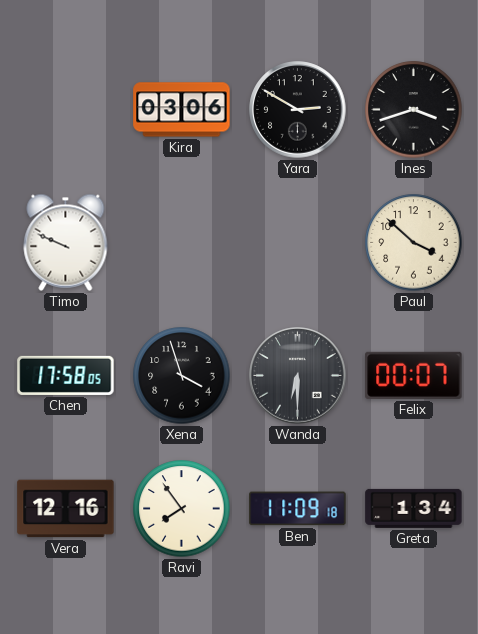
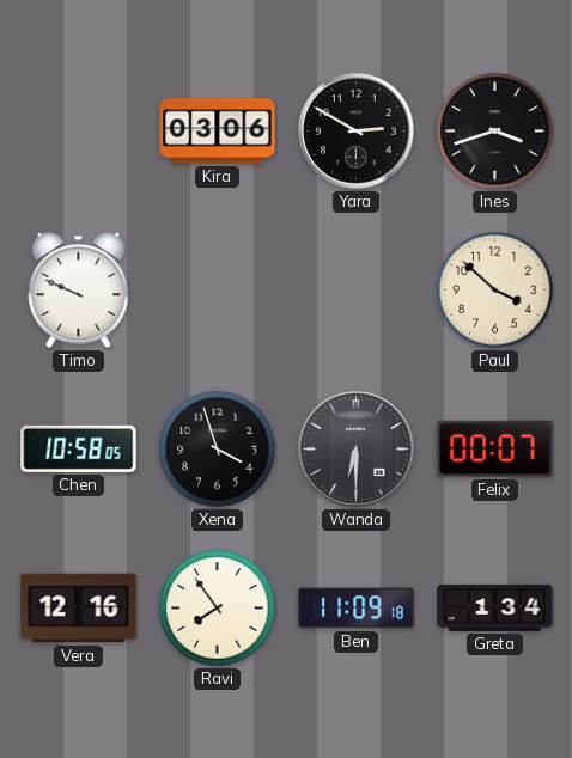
Chen: 17:58 -> 10:58
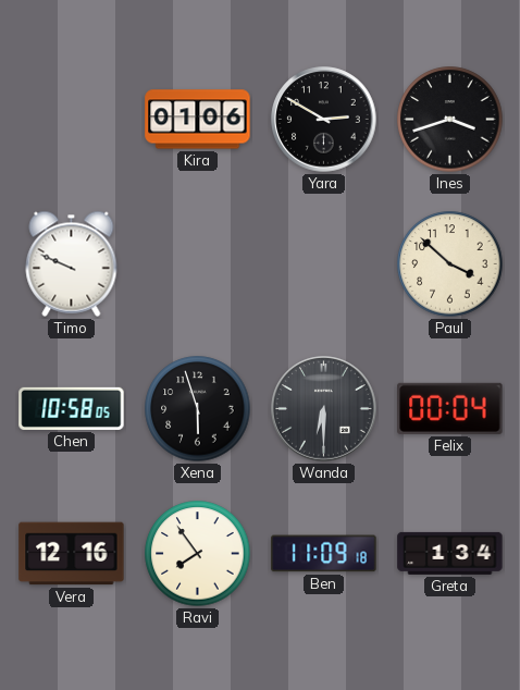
Kira: 03:06 -> 01:06
Xena: 3:57 -> 5:57
Felix: 00:07 -> 00:04
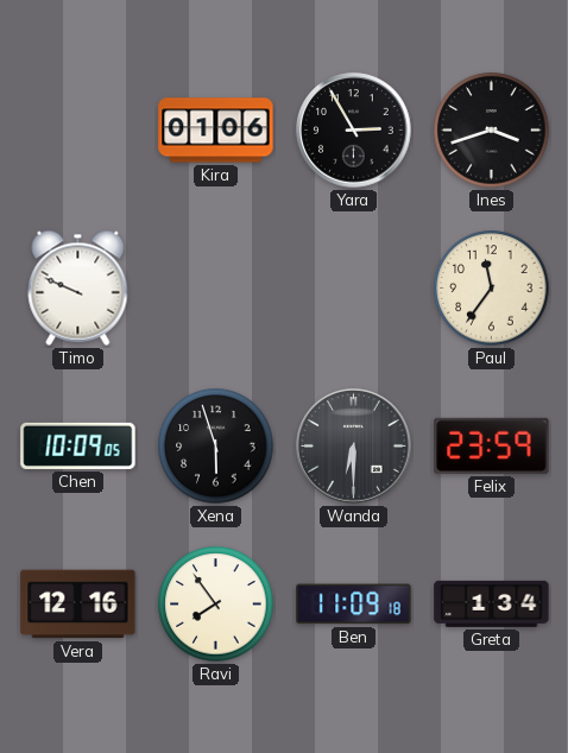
Yara: 2:50 -> 2:55
Paul: 3:52 -> 11:36
Chen: 10:58 -> 10:09
Felix: 00:04 -> 23:59
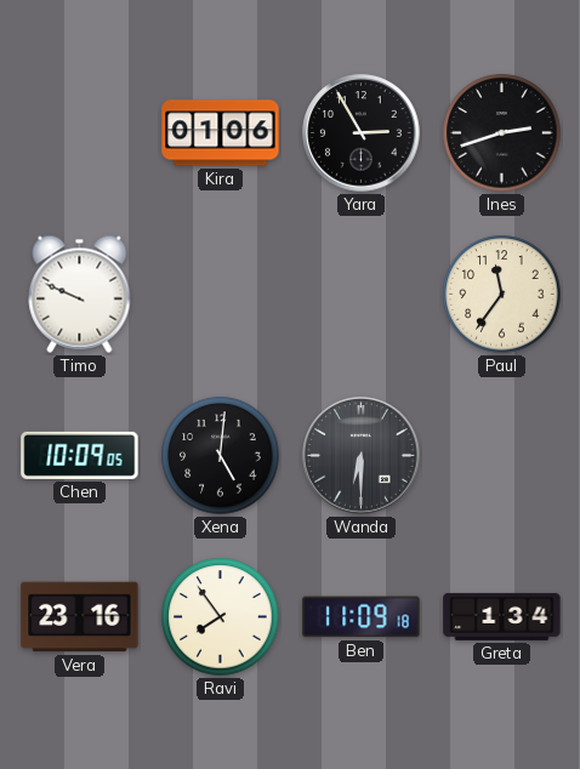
Ines: 3:42 -> 2:42
Xena: 5:57 -> 5:01
Felix: 23:59 -> none
Vera: 12:16 -> 23:16
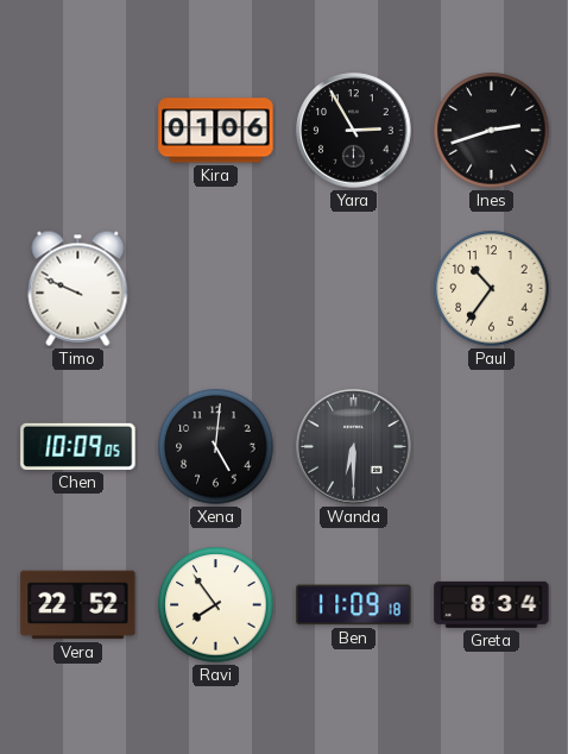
Paul: 11:36 -> 10:36
Vera: 23:16 -> 22:52
Greta: 1:34 -> 8:34
